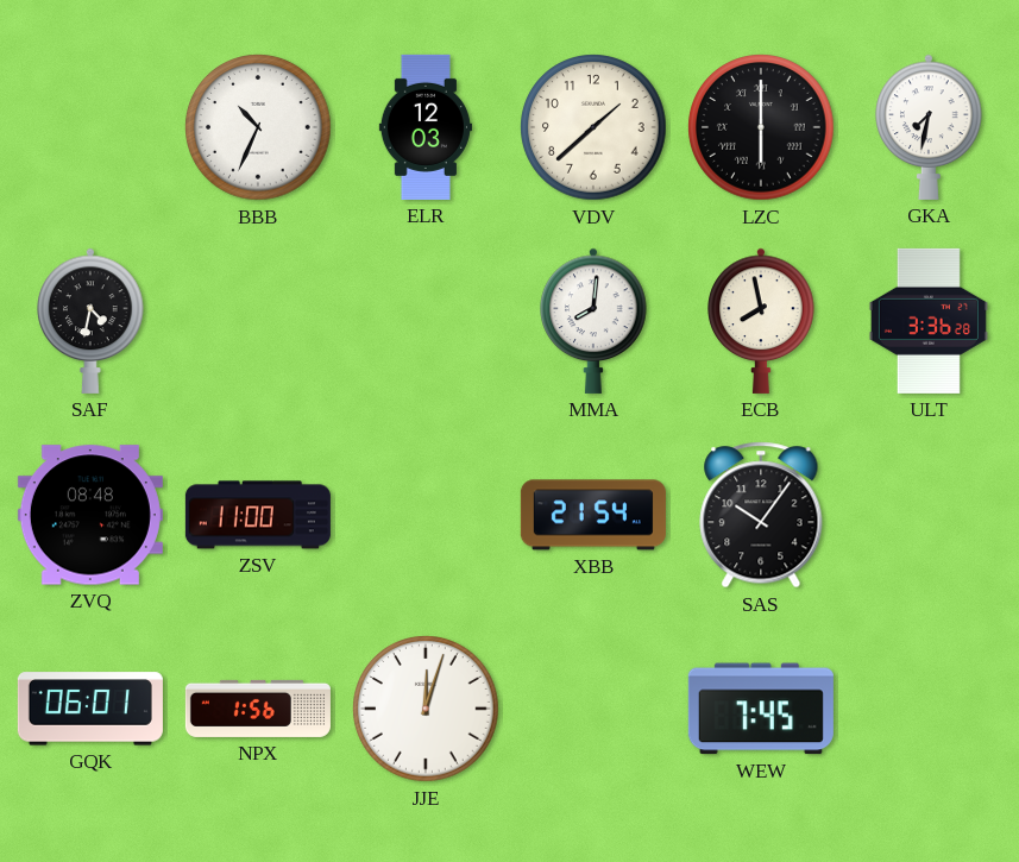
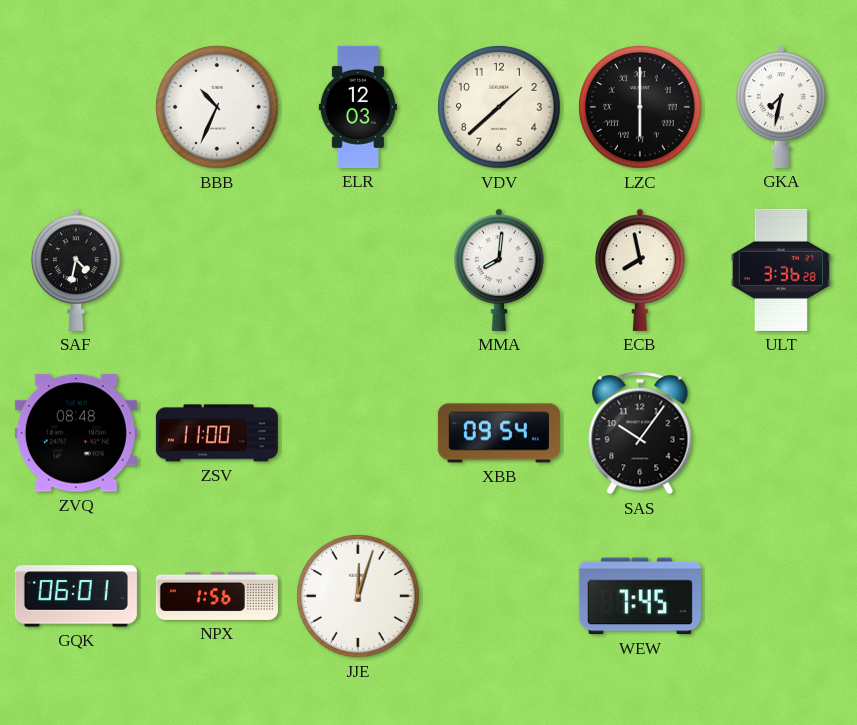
XBB: 21:54 -> 09:54
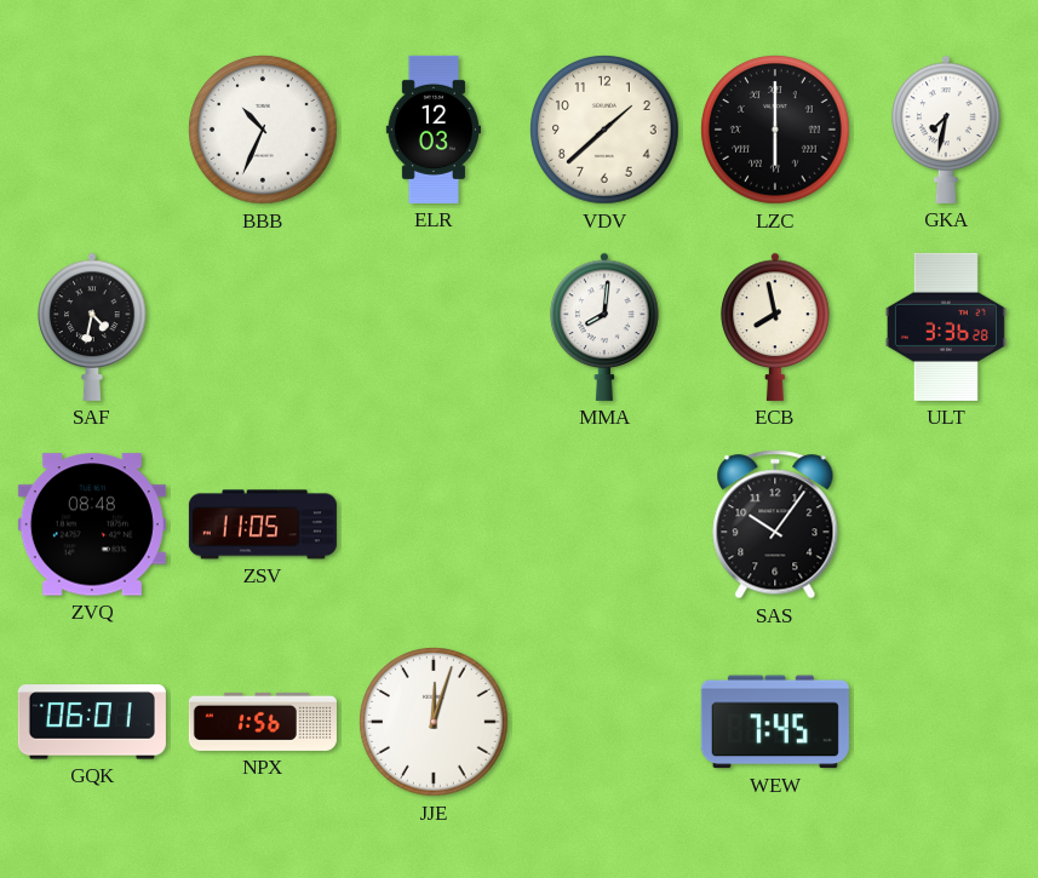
ZSV: 11:00 -> 11:05
XBB: 09:54 -> none
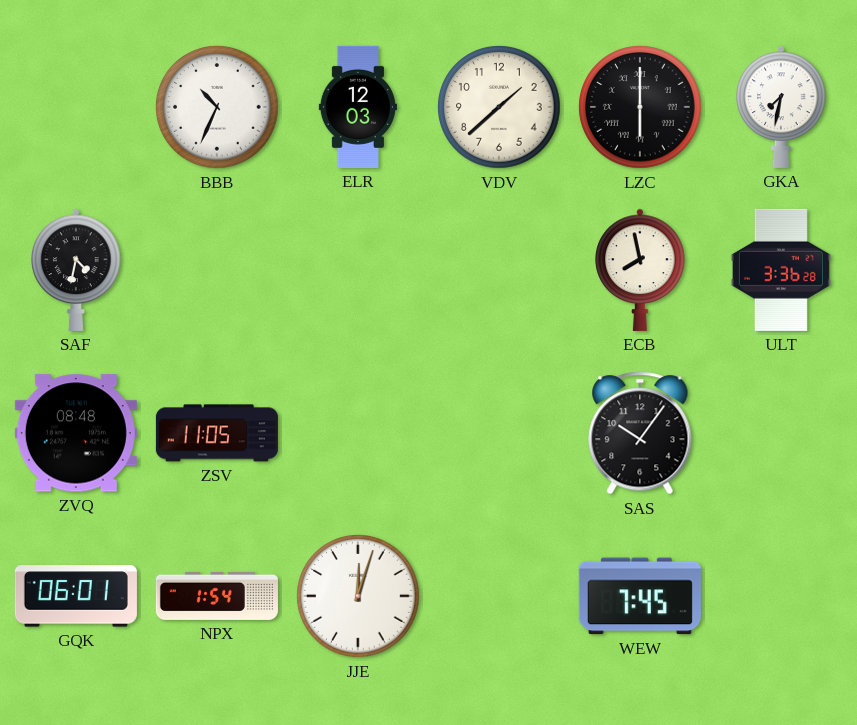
MMA: 8:01 -> none
NPX: 1:56 -> 1:54
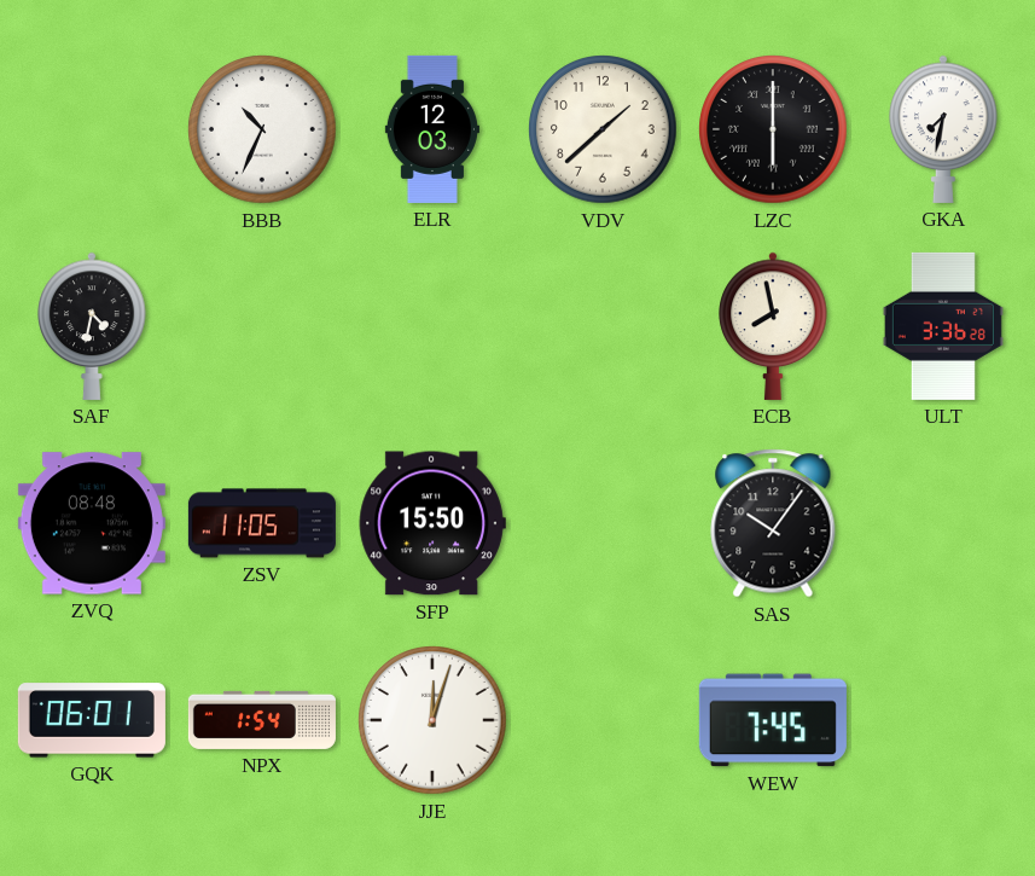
SFP: none -> 15:50
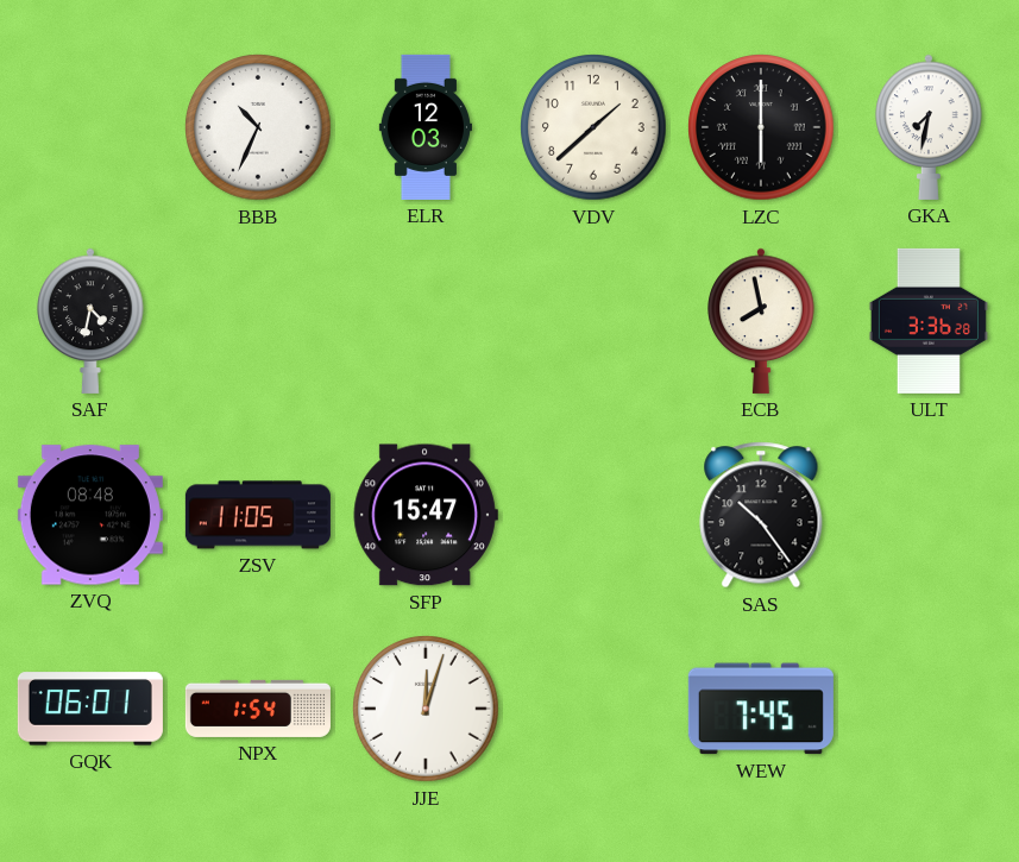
SFP: 15:50 -> 15:47
SAS: 10:06 -> 10:24
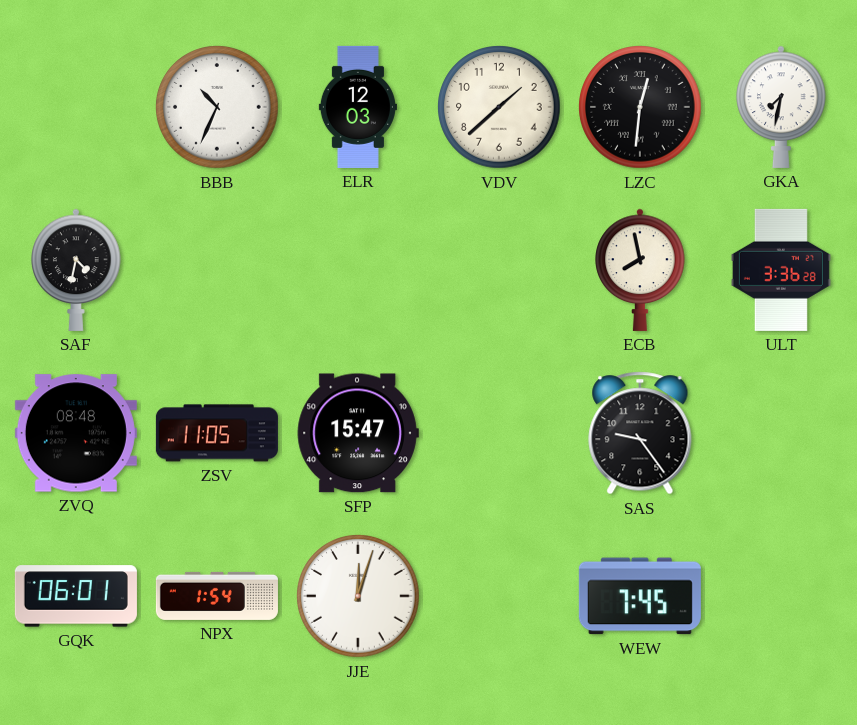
LZC: 6:00 -> 12:31
SAS: 10:24 -> 9:24
